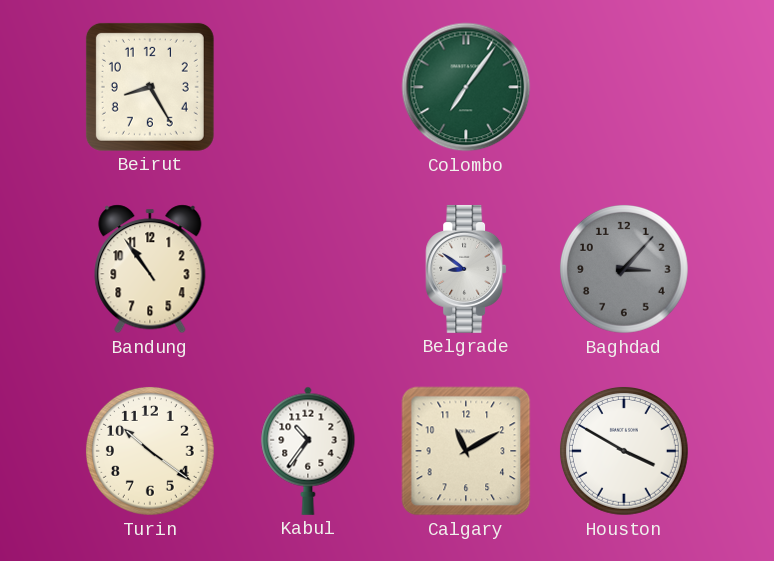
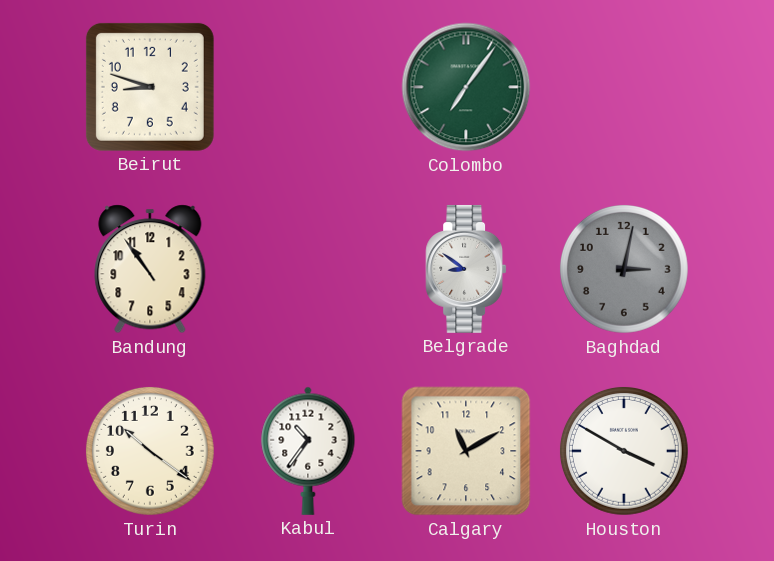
Beirut: 8:25 -> 8:48
Baghdad: 3:07 -> 3:02
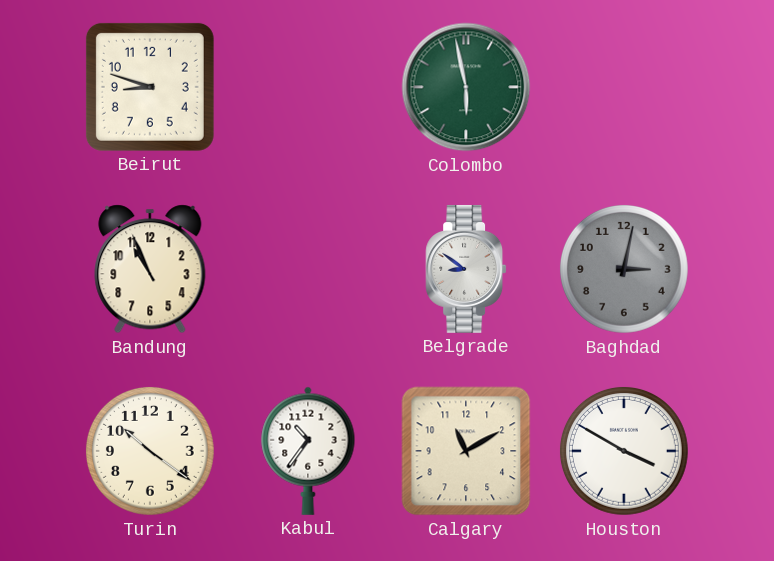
Colombo: 7:06 -> 5:58
Bandung: 10:54 -> 10:56
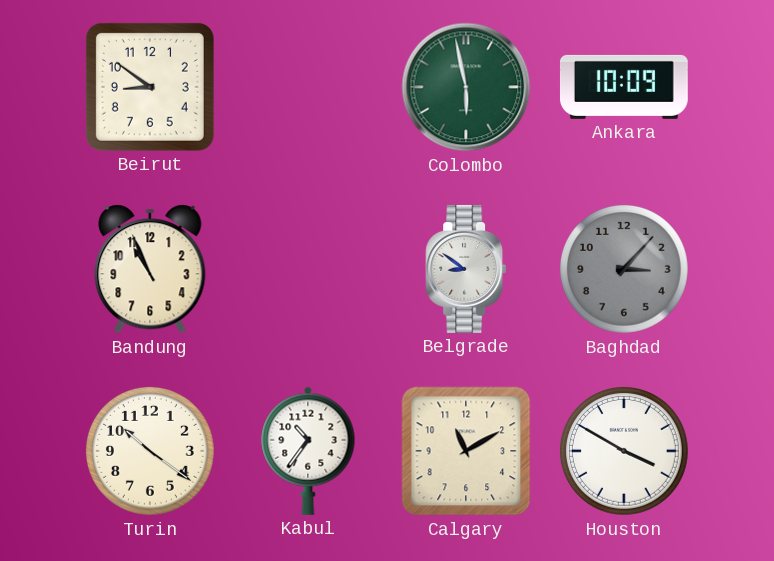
Beirut: 8:48 -> 8:51
Ankara: none -> 10:09
Baghdad: 3:02 -> 3:07
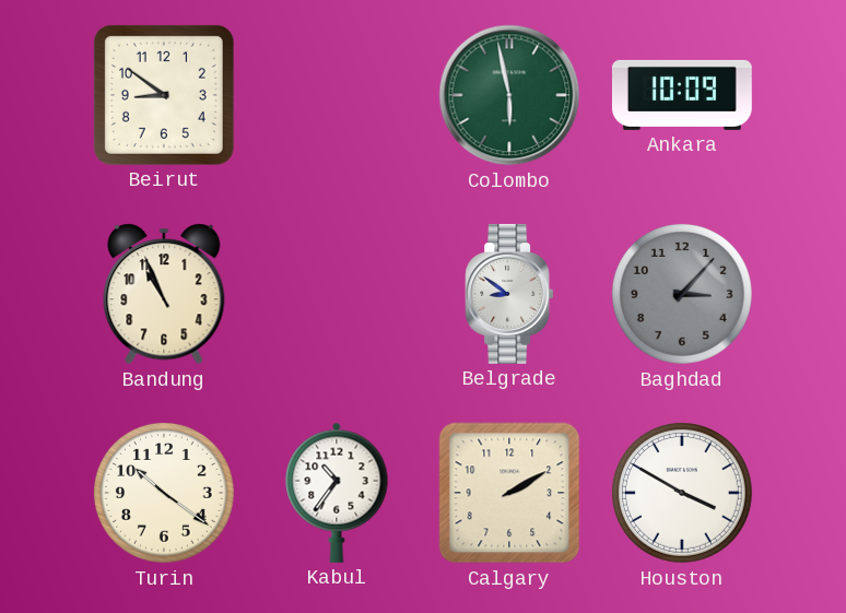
Calgary: 11:10 -> 2:10
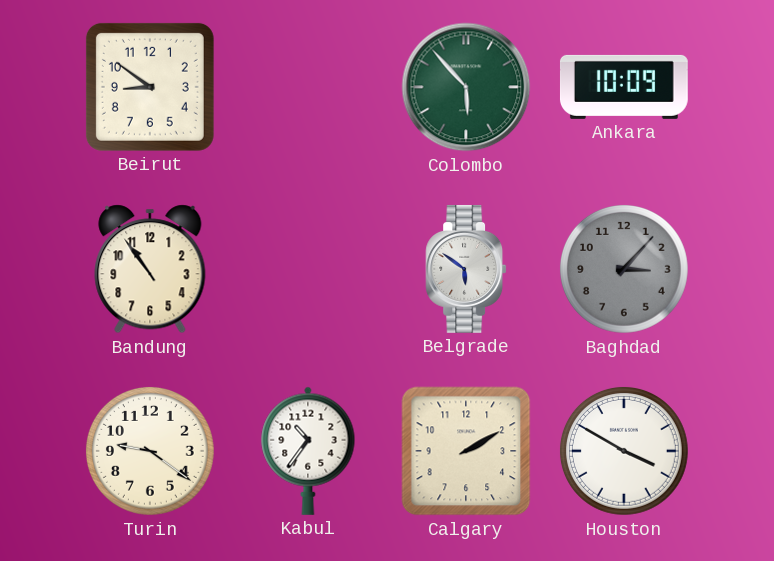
Colombo: 5:58 -> 5:53
Bandung: 10:56 -> 10:54
Belgrade: 8:51 -> 5:51
Turin: 10:21 -> 9:21
